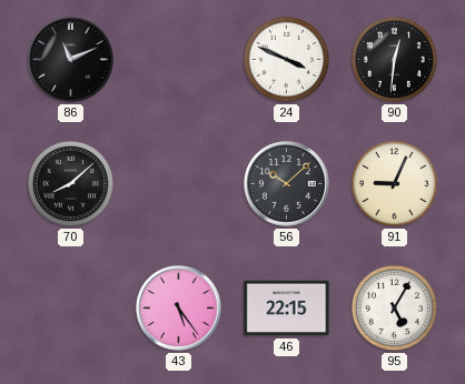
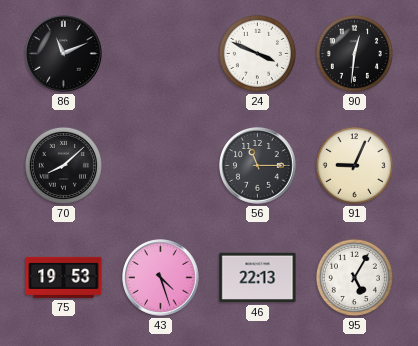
56: 10:08 -> 11:15
75: none -> 19:53
43: 5:24 -> 4:27
46: 22:15 -> 22:13
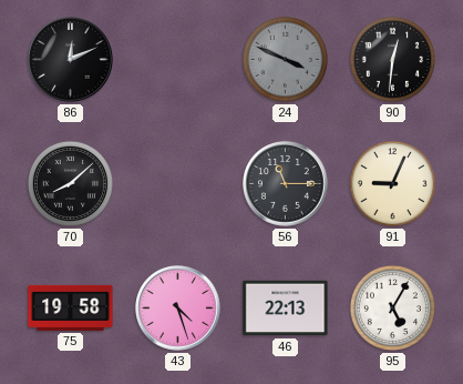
86: 11:11 -> 12:11
24 dial: white -> grey
75: 19:53 -> 19:58
